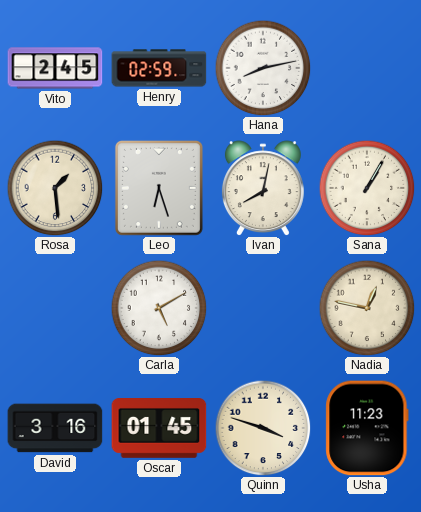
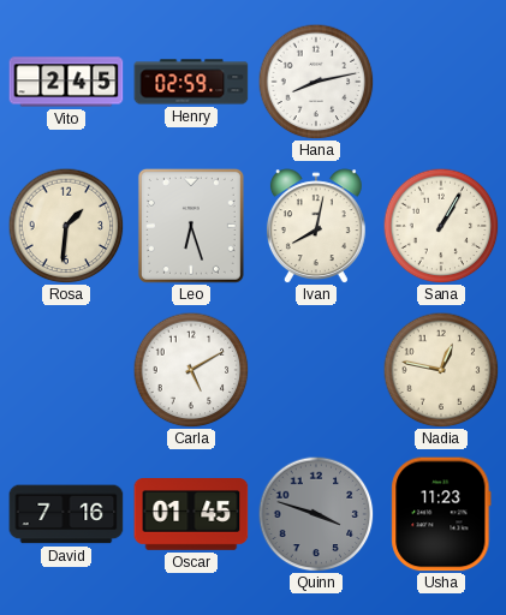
Rosa: 1:29 -> 1:31
David: 3:16 -> 7:16
Quinn dial: cream -> grey
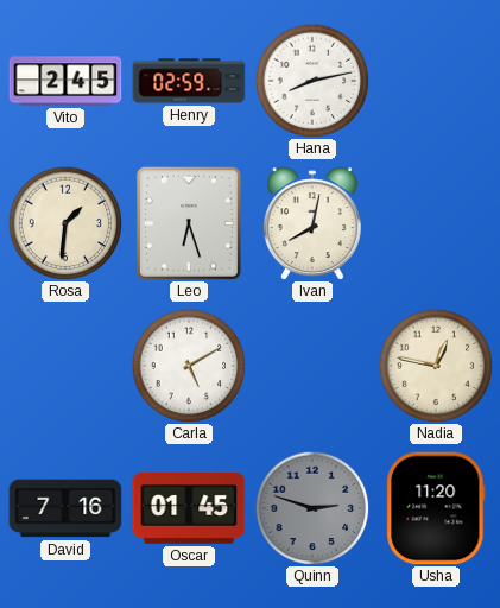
Sana: 1:05 -> none
Quinn: 3:48 -> 2:48
Usha: 11:23 -> 11:20
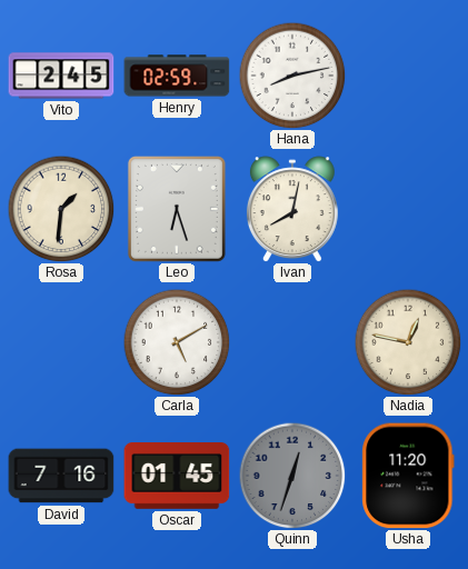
Quinn: 2:48 -> 12:33
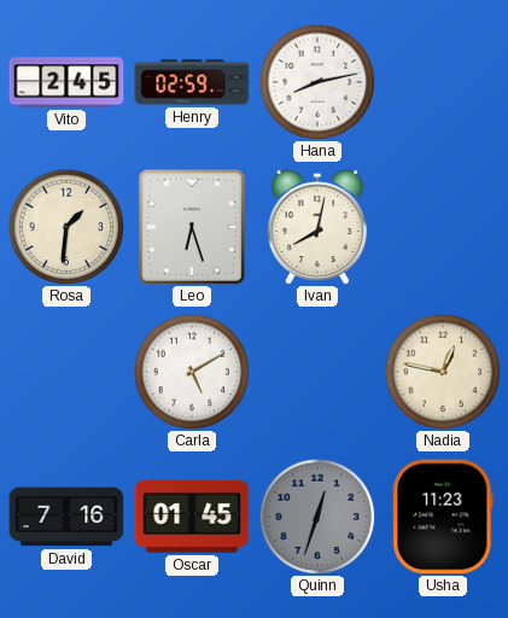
Usha: 11:20 -> 11:23
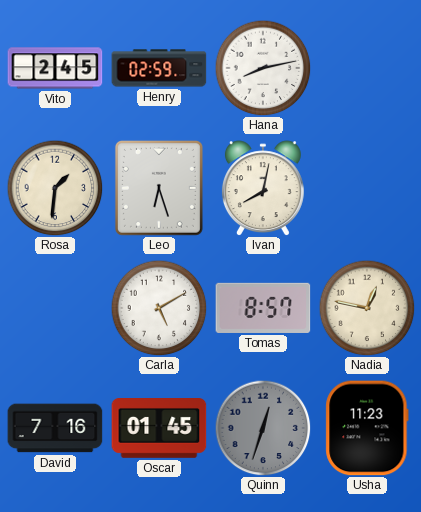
Tomas: none -> 8:57
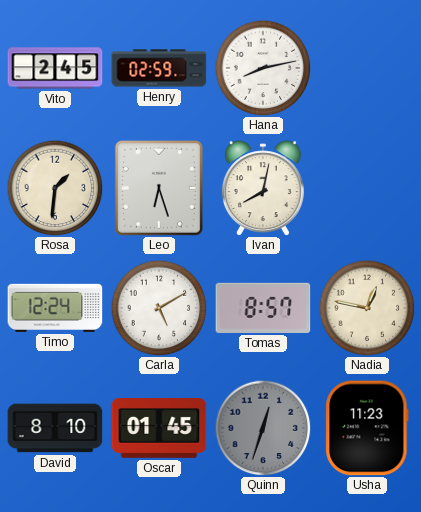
Timo: none -> 12:24
David: 7:16 -> 8:10
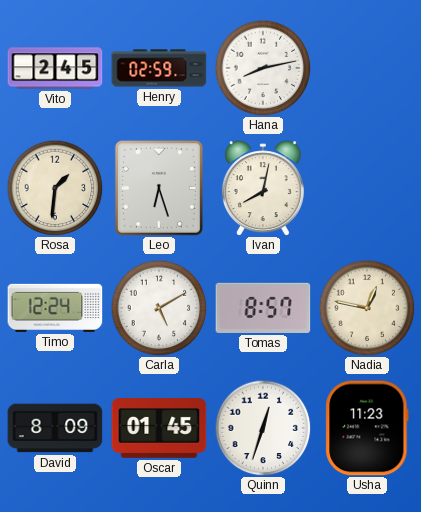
David: 8:10 -> 8:09
Quinn dial: grey -> white
